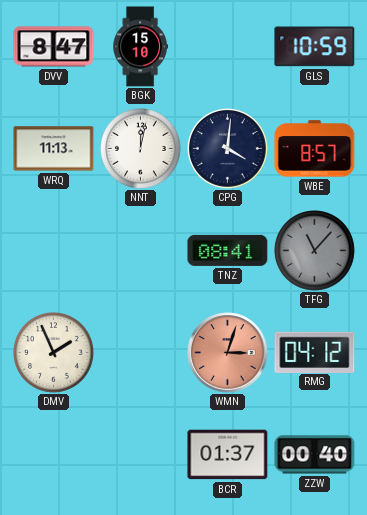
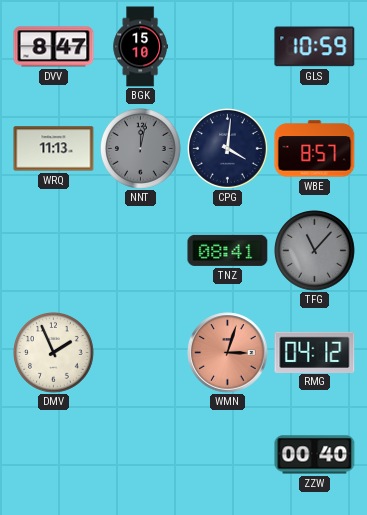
NNT dial: white -> grey
BCR: 01:37 -> none
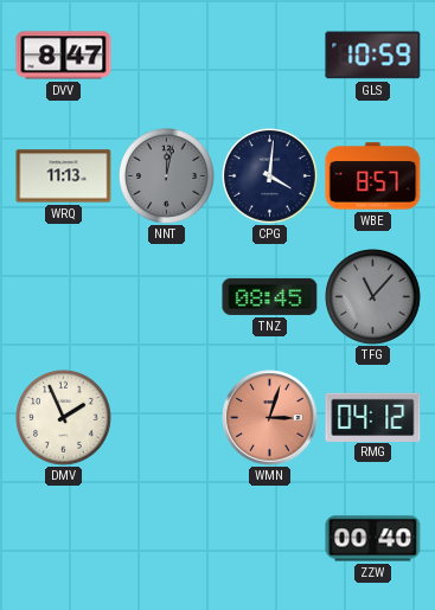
BGK: 15:10 -> none
TNZ: 08:41 -> 08:45
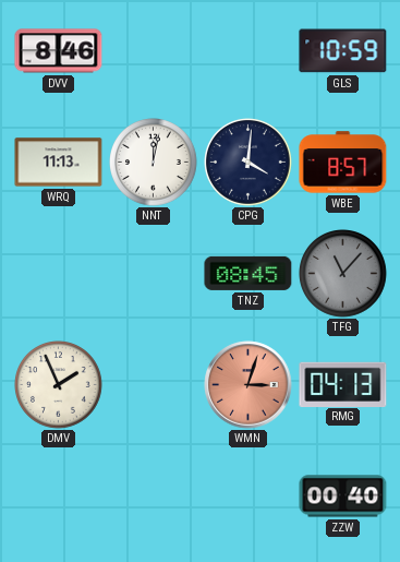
DVV: 8:47 -> 8:46
NNT dial: grey -> white
RMG: 04:12 -> 04:13
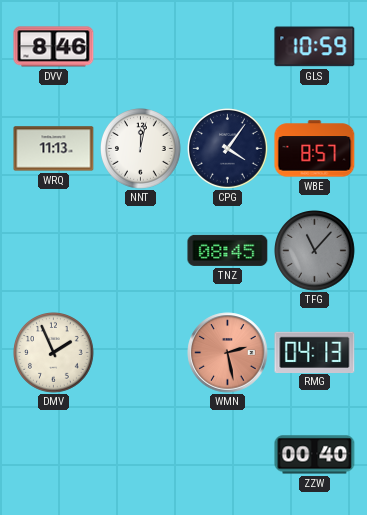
CPG: 4:01 -> 4:06
WMN: 3:03 -> 2:28
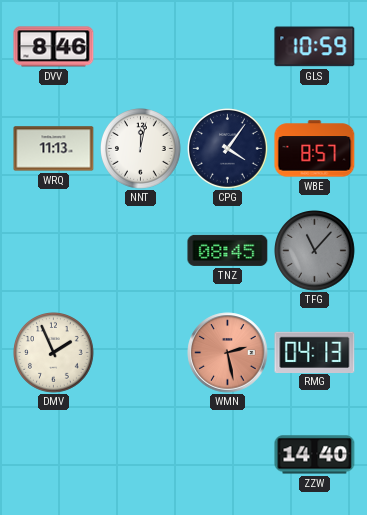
ZZW: 00:40 -> 14:40
